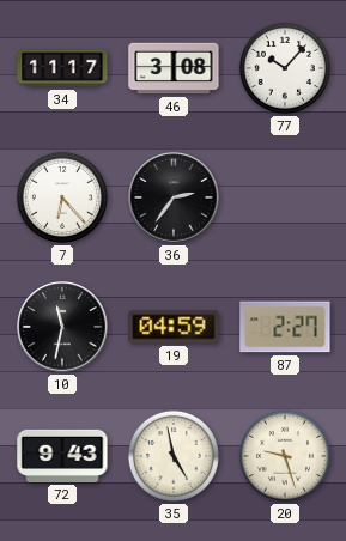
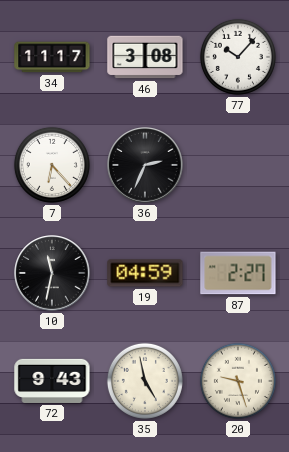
36: 2:36 -> 2:34
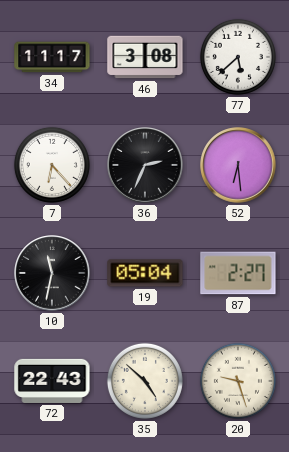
77: 10:07 -> 5:38
52: none -> 6:29
19: 04:59 -> 05:04
72: 9:43 -> 22:43
35: 4:58 -> 4:52
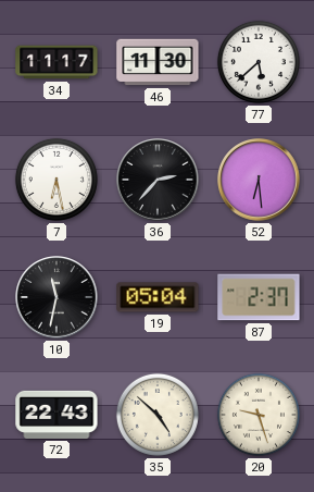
46: 3:08 -> 11:30
7: 6:23 -> 6:28
36: 2:34 -> 2:37
87: 2:27 -> 2:37
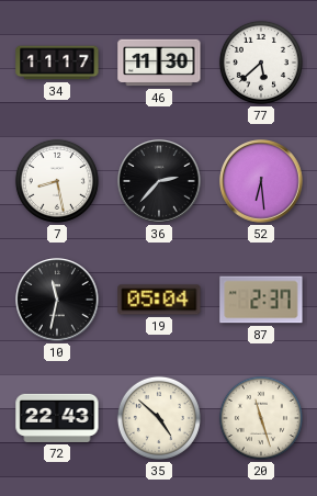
7: 6:28 -> 8:28
20: 9:27 -> 11:27
